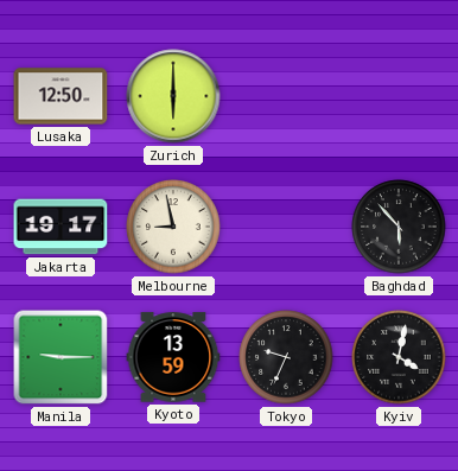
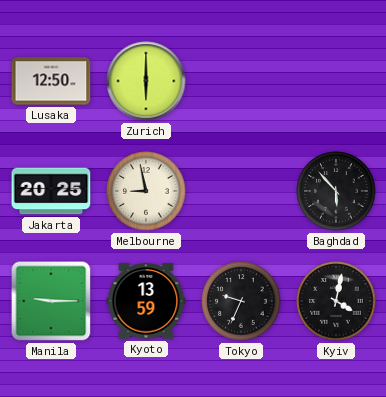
Jakarta: 19:17 -> 20:25
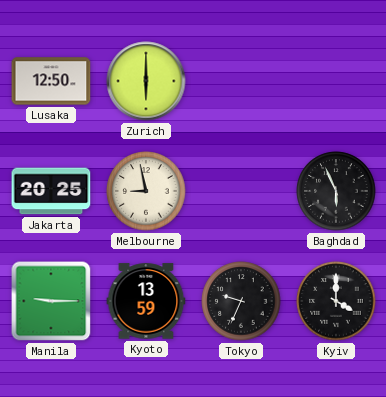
Baghdad: 5:53 -> 5:56
Kyiv: 4:02 -> 4:00
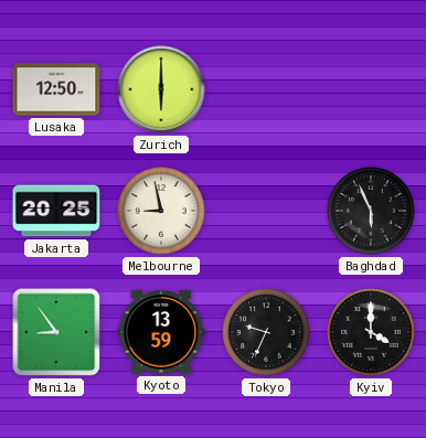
Manila: 9:15 -> 8:54
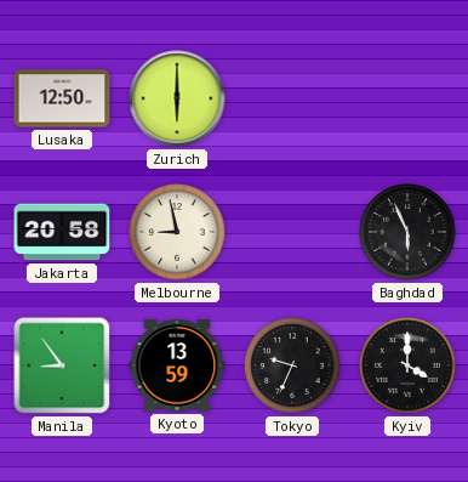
Jakarta: 20:25 -> 20:58
